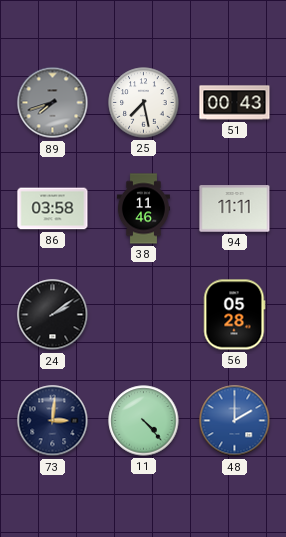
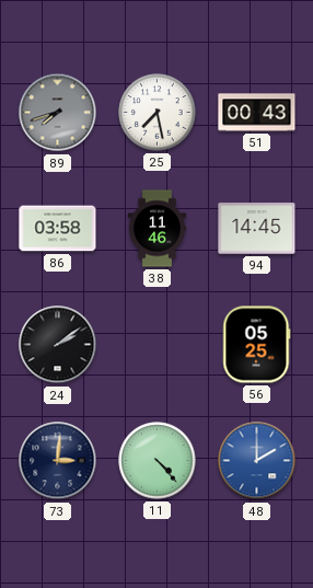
94: 11:11 -> 14:45
56: 05:28 -> 05:25
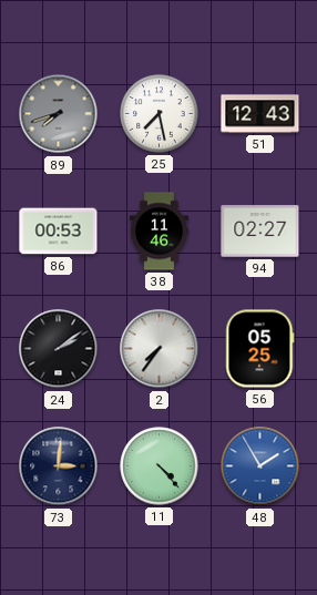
51: 00:43 -> 12:43
86: 03:58 -> 00:53
94: 14:45 -> 02:27
2: none -> 7:36
48: 2:00 -> 1:55
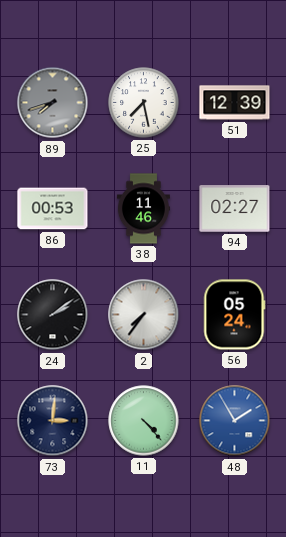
51: 12:43 -> 12:39
56: 05:25 -> 05:24
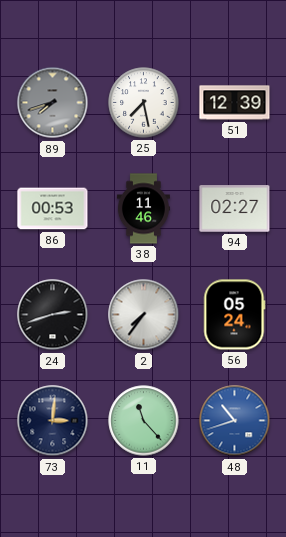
24: 2:09 -> 2:42
11: 4:23 -> 11:23
48: 1:55 -> 10:42
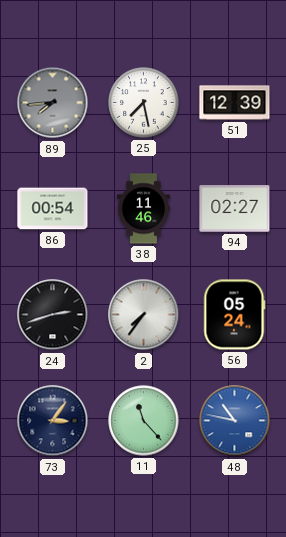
89: 7:42 -> 7:44
86: 00:53 -> 00:54
73: 3:01 -> 3:06
48: 10:42 -> 10:47
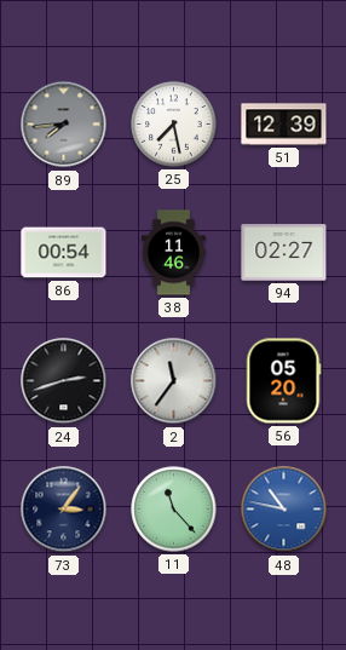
2: 7:36 -> 11:36
56: 05:24 -> 05:20
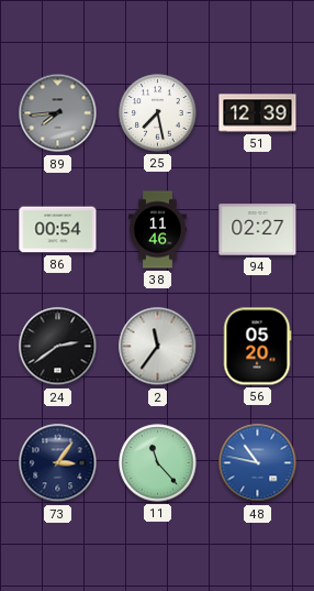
24: 2:42 -> 2:39
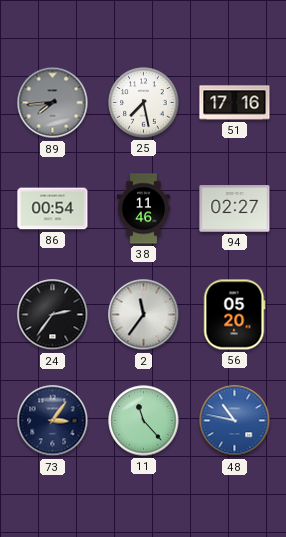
51: 12:39 -> 17:16
24: 2:39 -> 2:36
